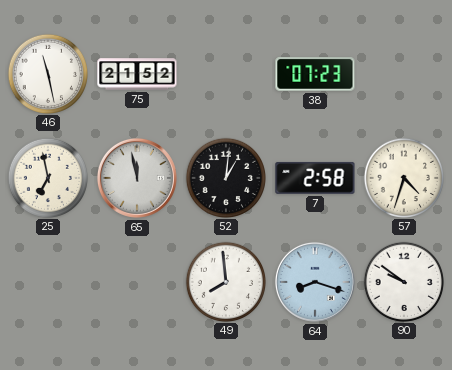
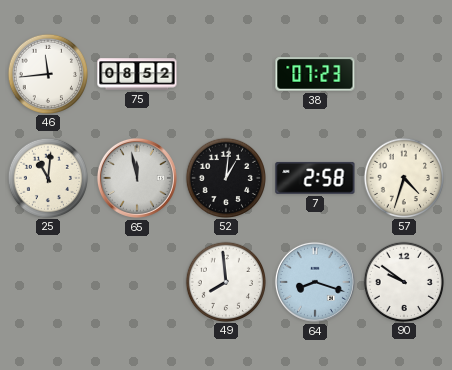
46: 11:28 -> 11:44
75: 21:52 -> 08:52
25: 6:58 -> 11:01
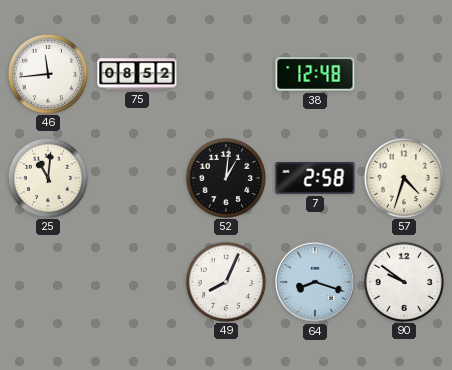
38: 07:23 -> 12:48
65: 11:58 -> none
49: 7:59 -> 8:04
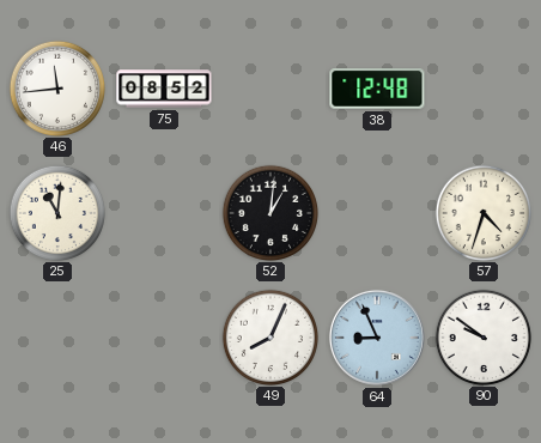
7: 2:58 -> none
64: 8:18 -> 8:56
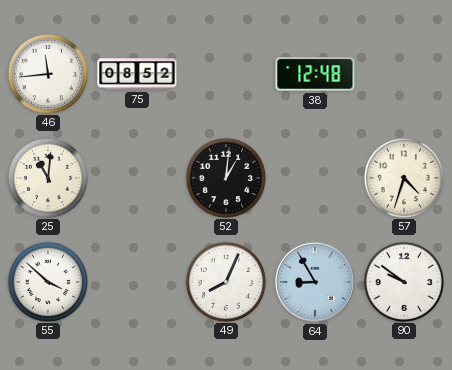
55: none -> 3:52
64: 8:56 -> 8:55
